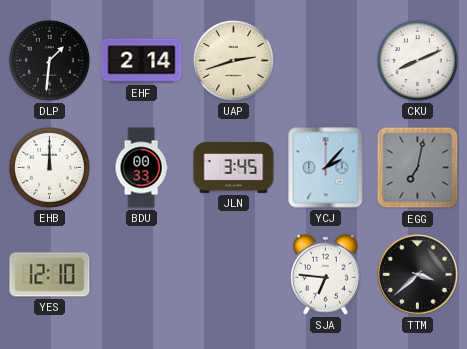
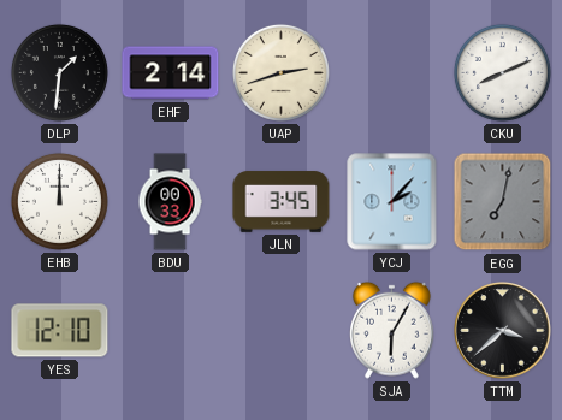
SJA: 6:46 -> 6:05
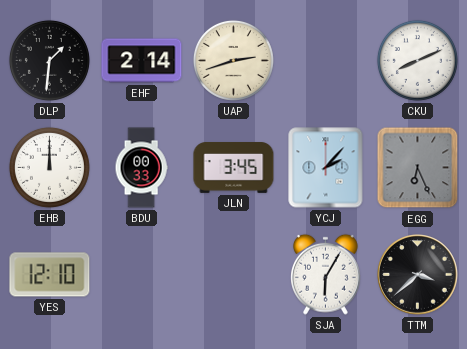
EGG: 7:02 -> 6:26
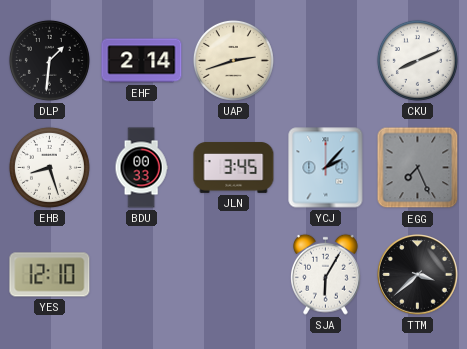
EHB: 12:00 -> 8:27
EGG: 6:26 -> 7:26
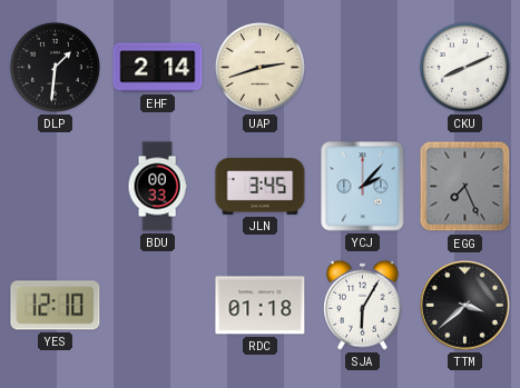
EHB: 8:27 -> none
RDC: none -> 01:18
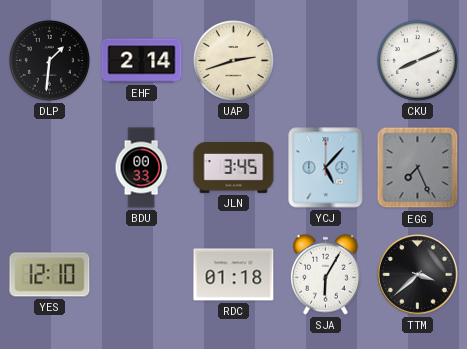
YCJ: 2:07 -> 5:07
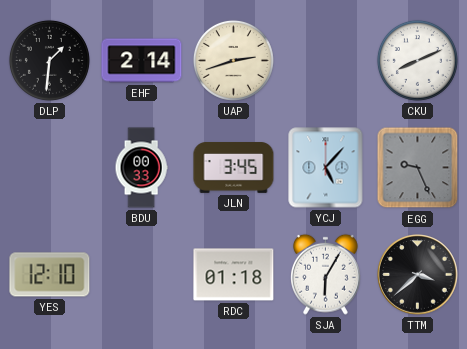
EGG: 7:26 -> 9:26
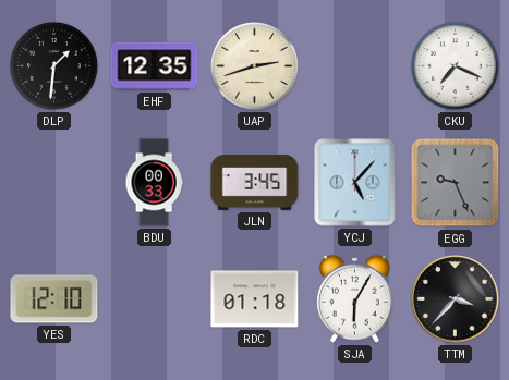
EHF: 2:14 -> 12:35
CKU: 8:11 -> 7:19
TTM: 3:38 -> 3:37
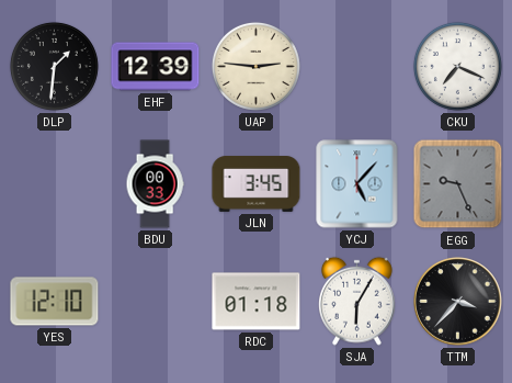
EHF: 12:35 -> 12:39
UAP: 2:42 -> 2:46
